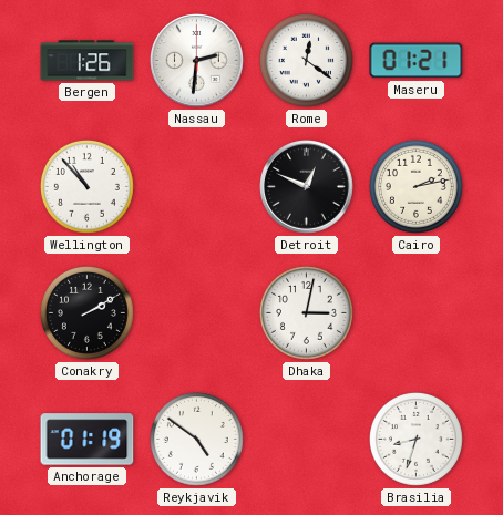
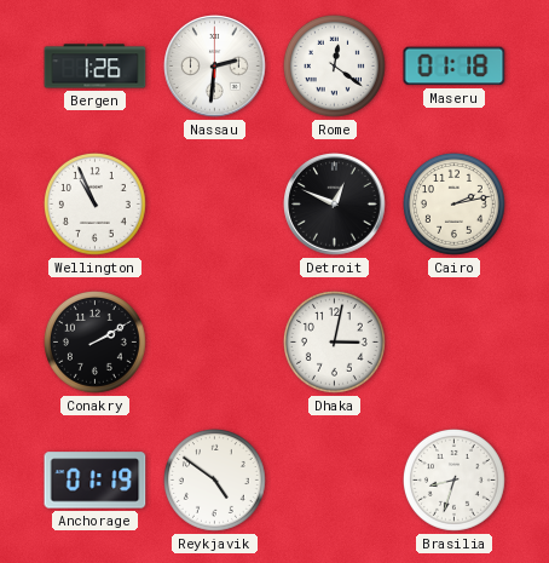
Maseru: 01:21 -> 01:18
Wellington: 10:53 -> 10:56
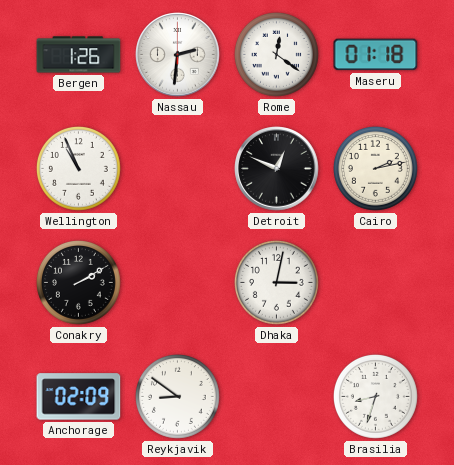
Anchorage: 01:19 -> 02:09
Reykjavik: 4:51 -> 8:51
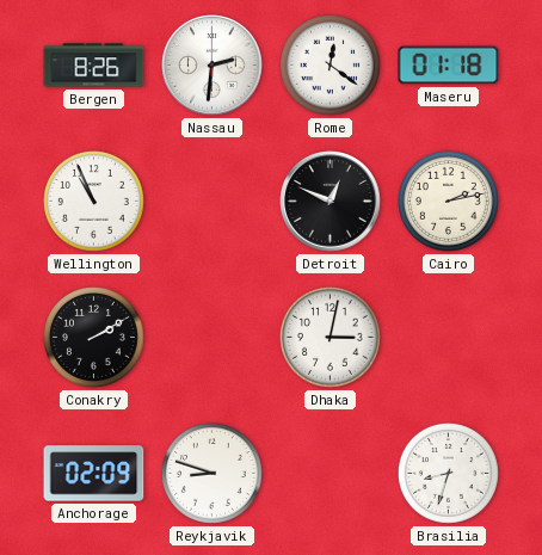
Bergen: 1:26 -> 8:26
Reykjavik: 8:51 -> 8:48
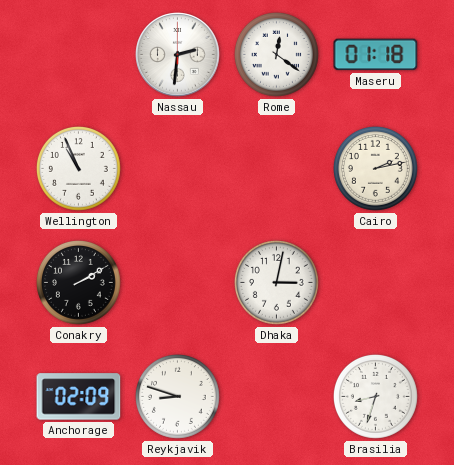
Bergen: 8:26 -> none
Detroit: 12:49 -> none
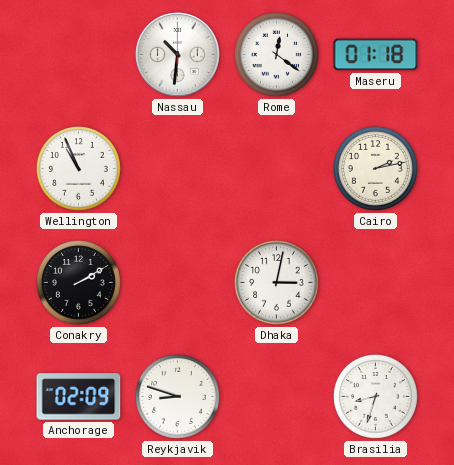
Nassau: 2:31 -> 10:31
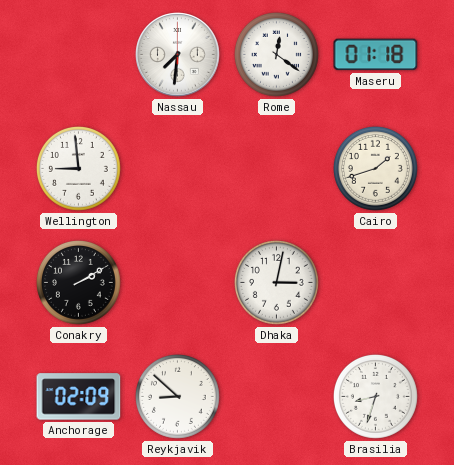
Nassau: 10:31 -> 7:31
Wellington: 10:56 -> 8:59
Cairo: 2:13 -> 1:42
Reykjavik: 8:48 -> 8:52
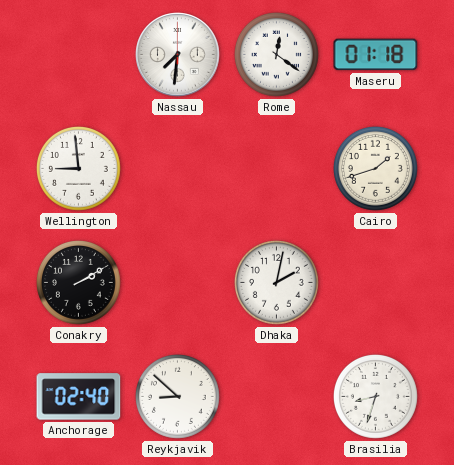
Dhaka: 3:02 -> 2:02
Anchorage: 02:09 -> 02:40
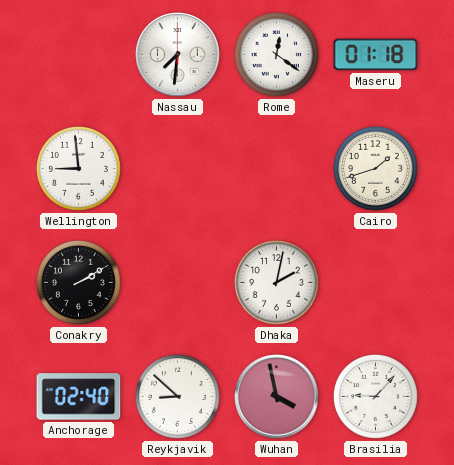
Wuhan: none -> 3:58
Brasilia: 8:33 -> 9:07
